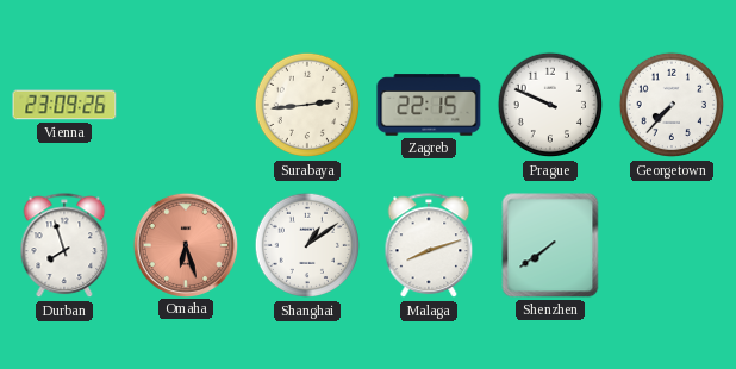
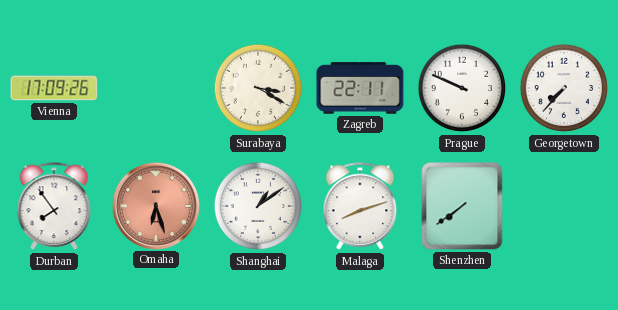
Vienna: 23:09 -> 17:09
Surabaya: 2:44 -> 3:20
Zagreb: 22:15 -> 22:11
Durban: 7:57 -> 7:54
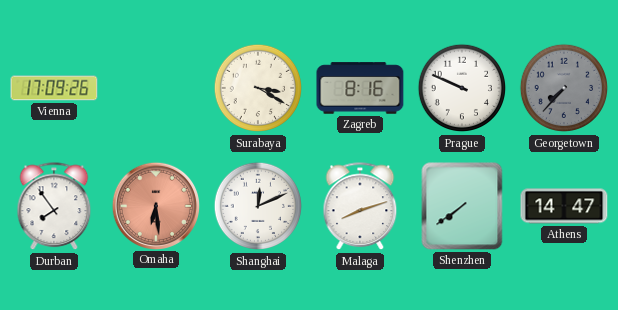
Zagreb: 22:11 -> 8:16
Georgetown dial: white -> grey
Omaha: 6:27 -> 6:29
Shanghai: 1:09 -> 12:11
Athens: none -> 14:47
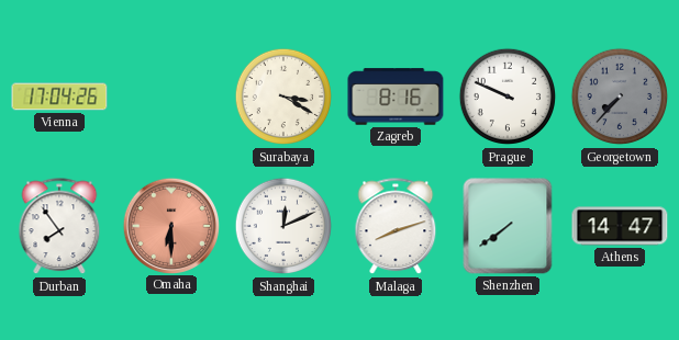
Vienna: 17:09 -> 17:04
Omaha: 6:29 -> 6:30
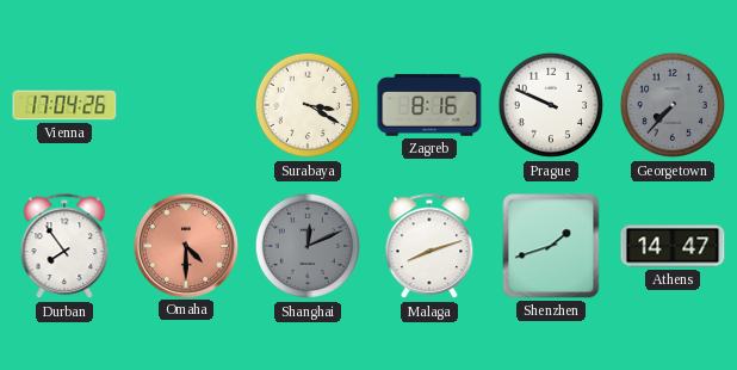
Omaha: 6:30 -> 4:30
Shanghai dial: white -> grey
Shenzhen: 7:39 -> 1:42
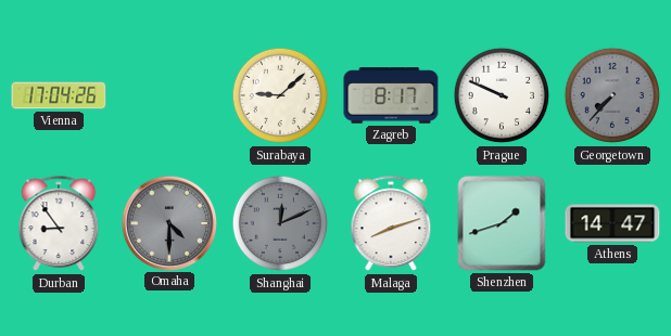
Surabaya: 3:20 -> 9:08
Zagreb: 8:16 -> 8:17
Durban: 7:54 -> 8:54
Omaha dial: salmon -> grey
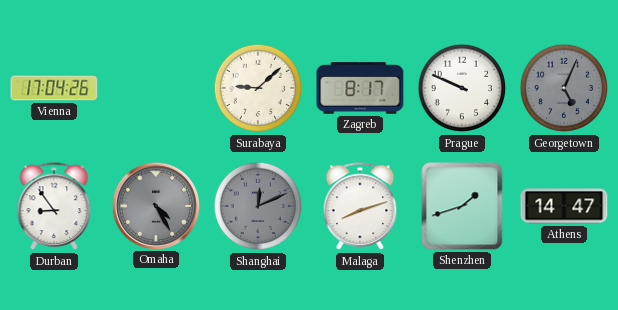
Georgetown: 7:37 -> 5:04
Omaha: 4:30 -> 4:25
